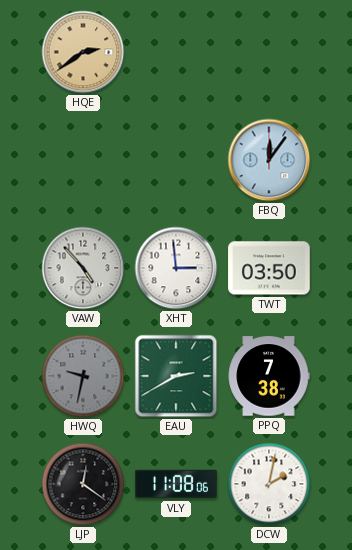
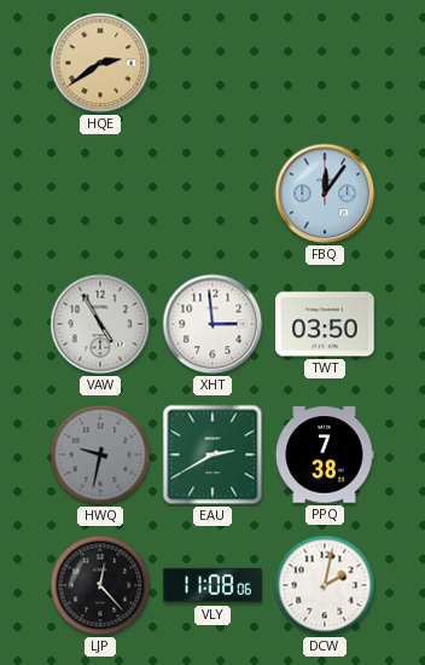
VAW: 4:53 -> 4:55
LJP: 12:21 -> 12:23
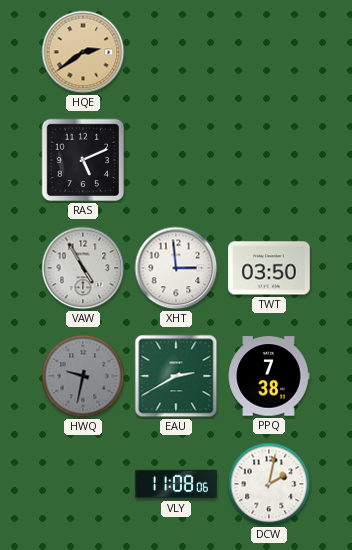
RAS: none -> 5:11
FBQ: 12:06 -> none
LJP: 12:23 -> none
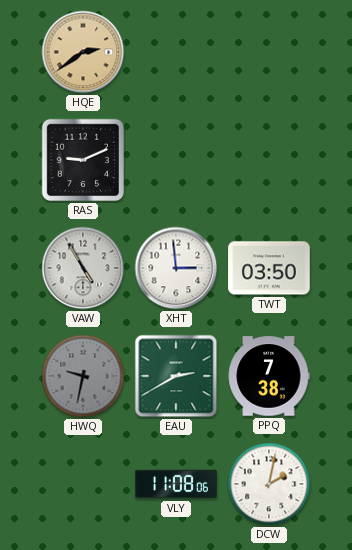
RAS: 5:11 -> 9:11
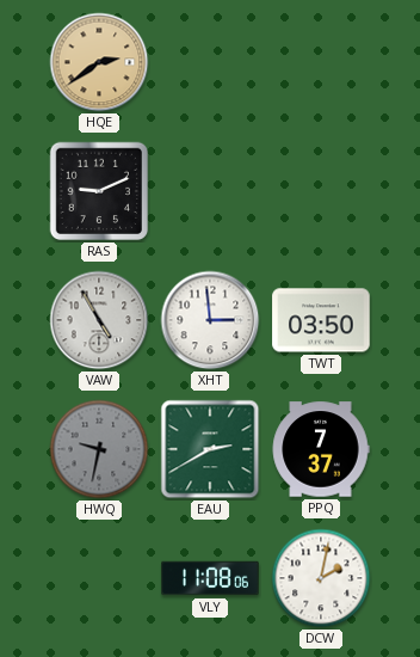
PPQ: 7:38 -> 7:37
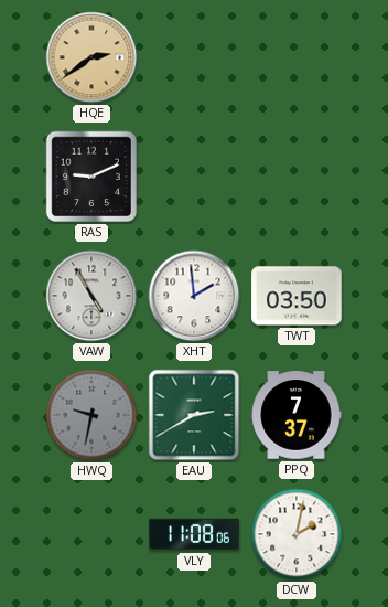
XHT: 2:59 -> 1:59
